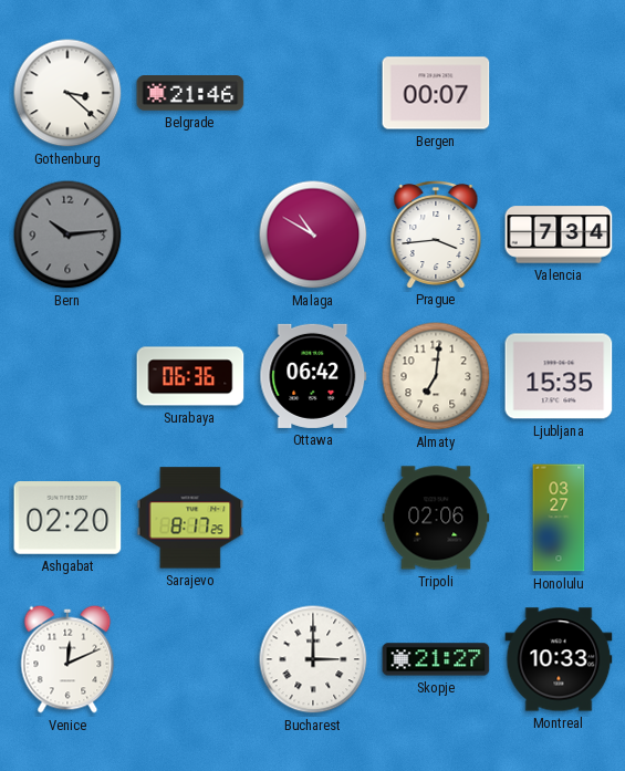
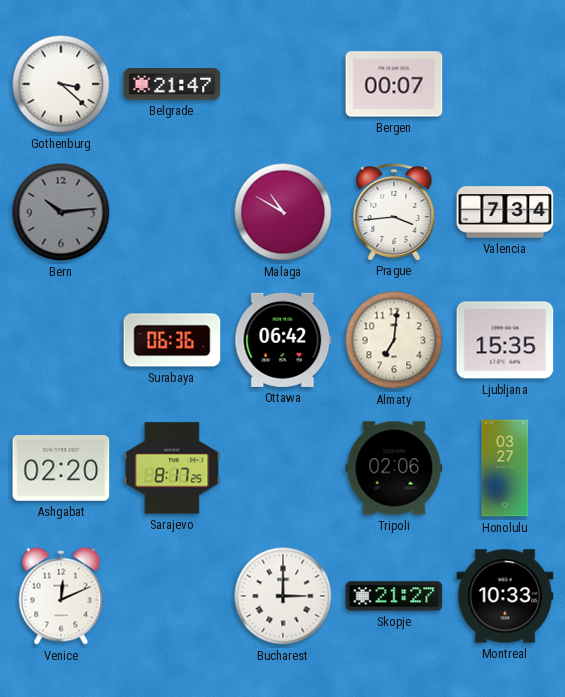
Belgrade: 21:46 -> 21:47
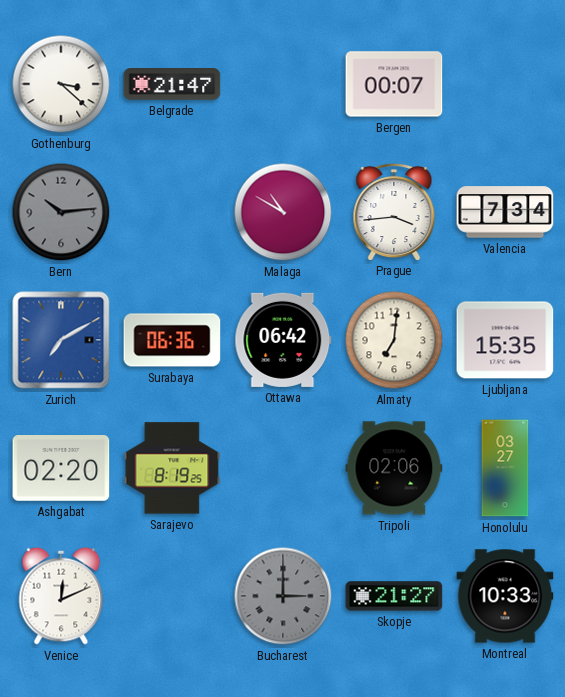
Zurich: none -> 7:10
Sarajevo: 8:17 -> 8:19
Bucharest dial: white -> grey
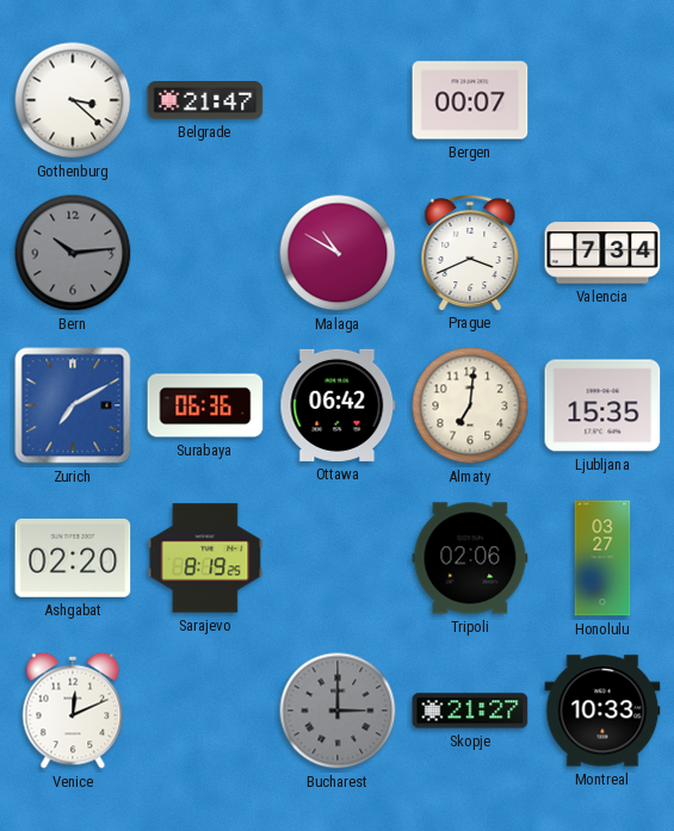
Prague: 3:44 -> 3:41
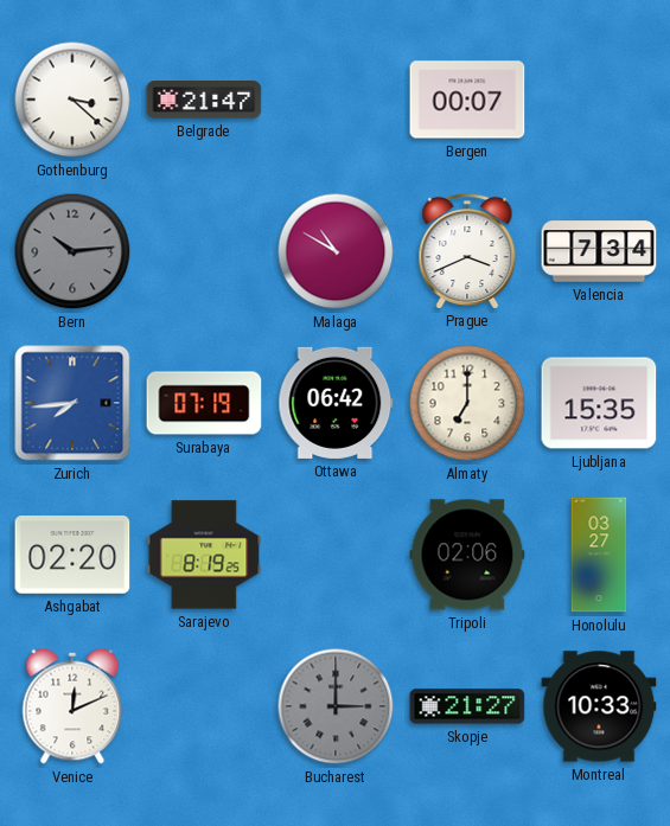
Zurich: 7:10 -> 7:44
Surabaya: 06:36 -> 07:19
Almaty: 7:01 -> 7:00
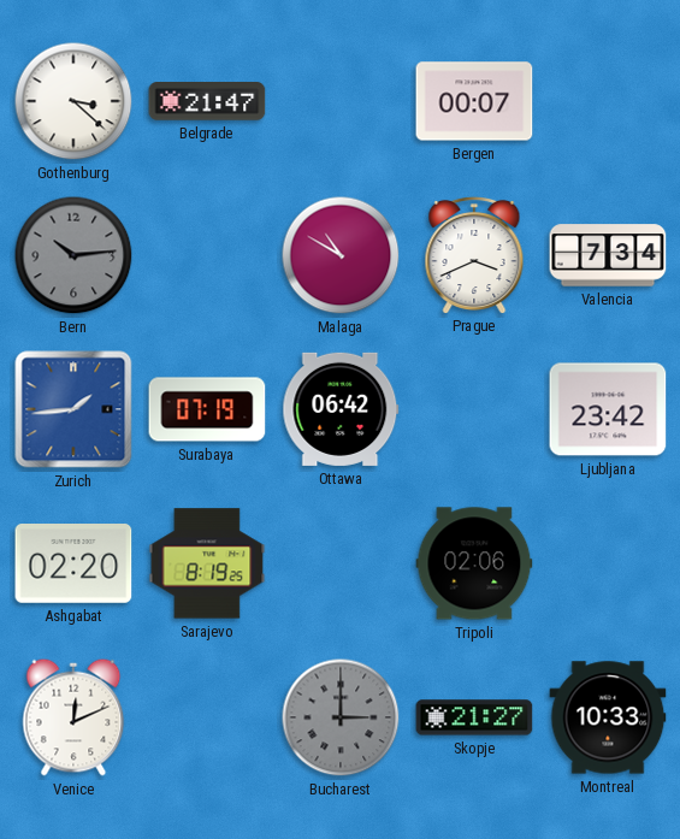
Zurich: 7:44 -> 1:44
Almaty: 7:00 -> none
Ljubljana: 15:35 -> 23:42
Honolulu: 03:27 -> none
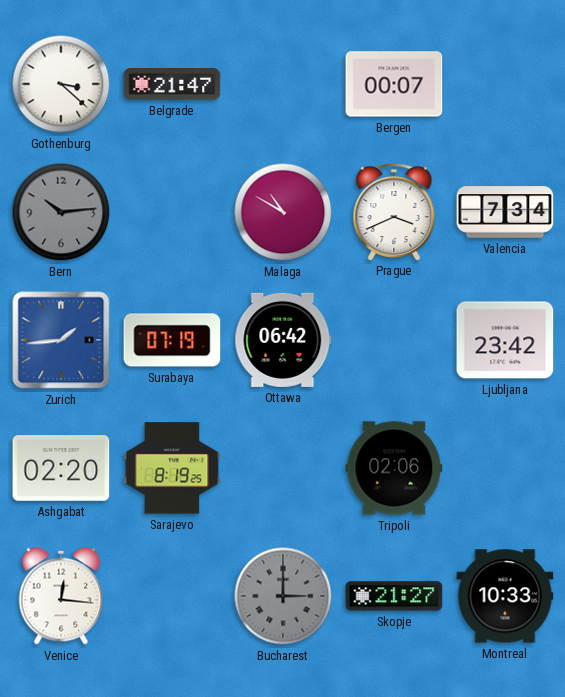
Venice: 12:11 -> 12:16
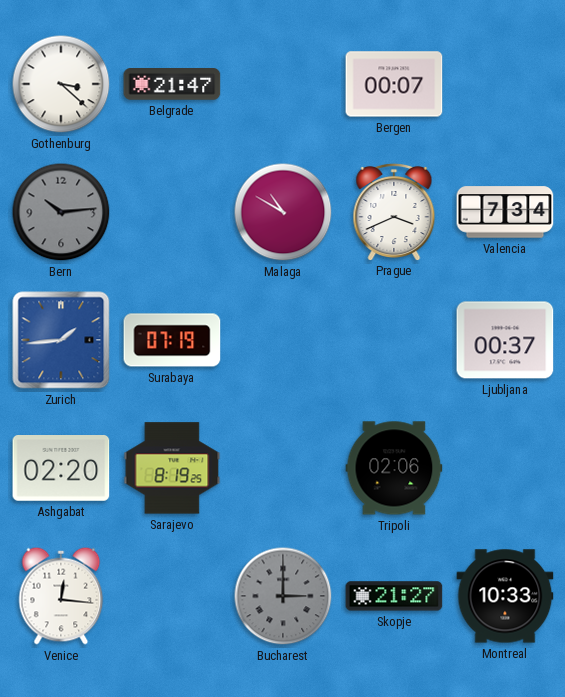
Ottawa: 06:42 -> none
Ljubljana: 23:42 -> 00:37
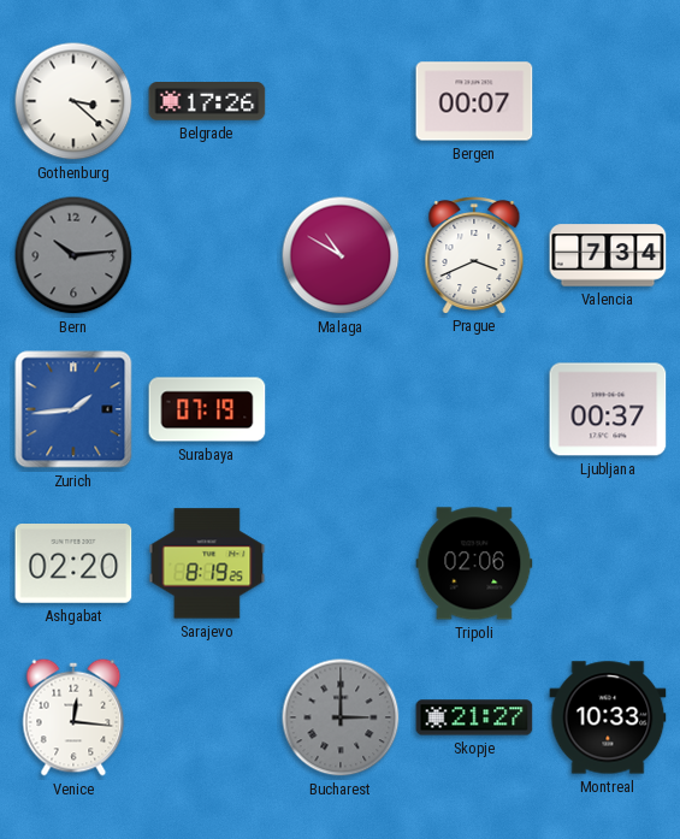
Belgrade: 21:47 -> 17:26
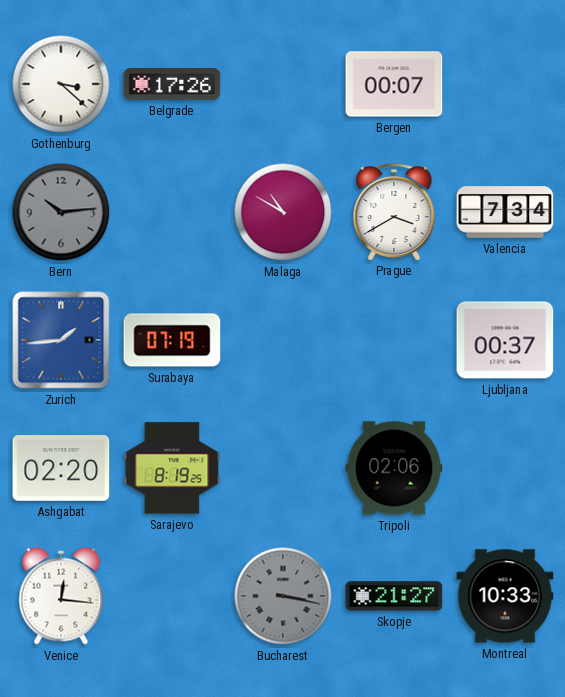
Prague: 3:41 -> 3:40
Bucharest: 3:00 -> 3:17
